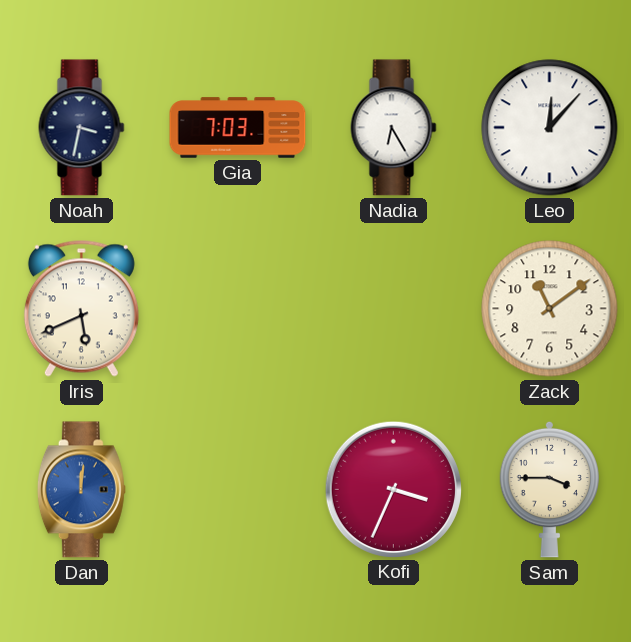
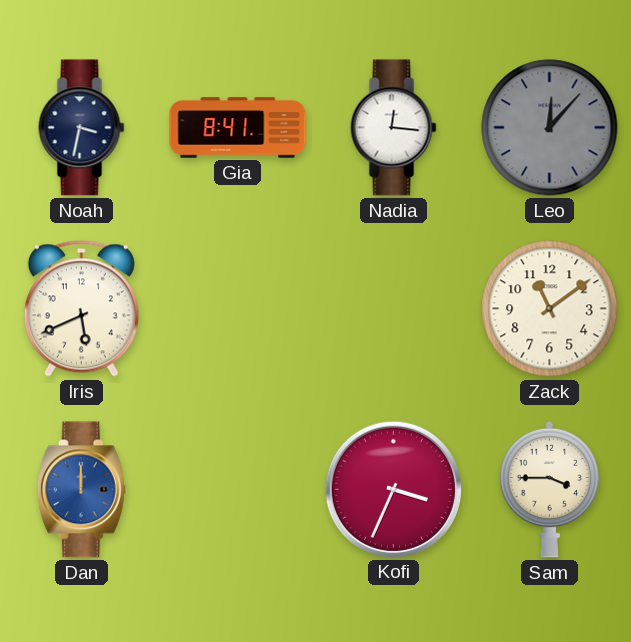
Gia: 7:03 -> 8:41
Nadia: 6:25 -> 12:16
Leo dial: white -> grey
Dan: 12:01 -> 12:00
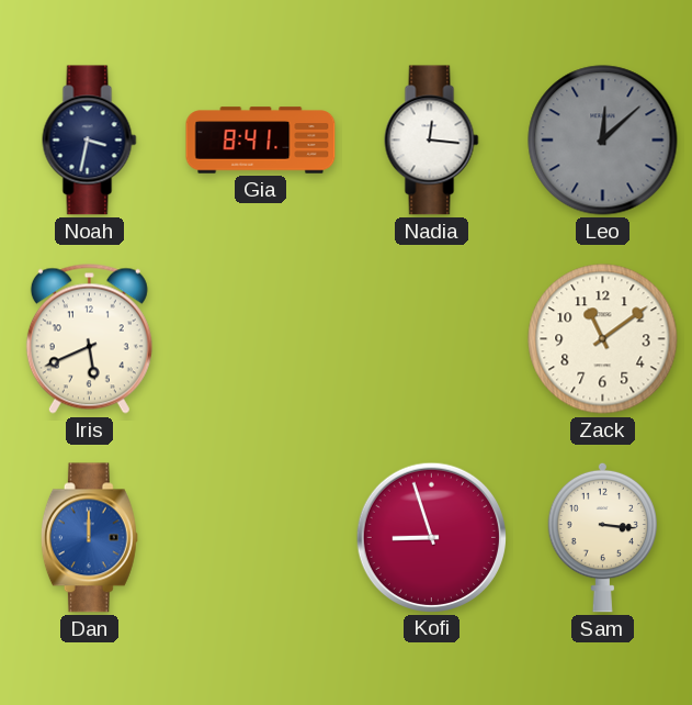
Leo: 12:07 -> 12:08
Kofi: 3:34 -> 8:57
Sam: 3:45 -> 3:16
